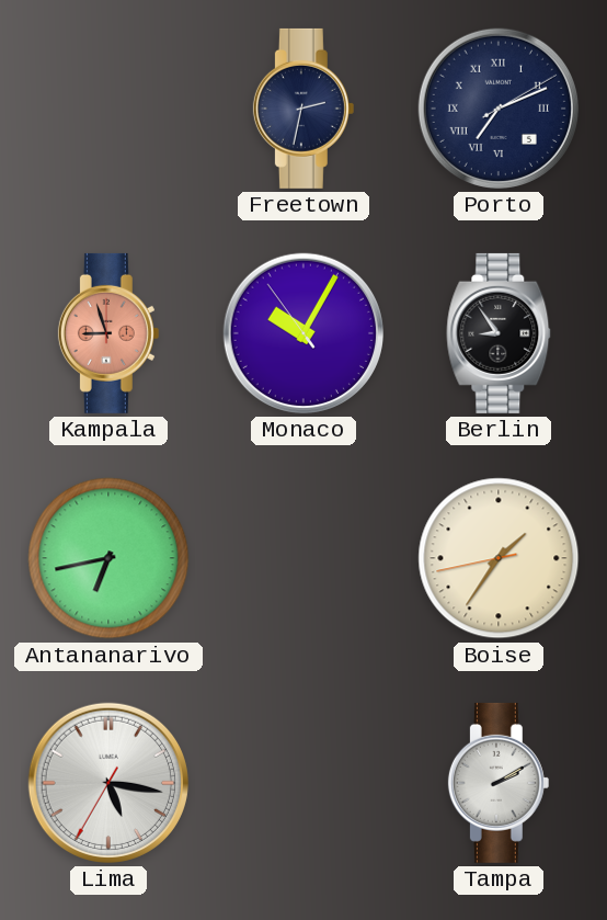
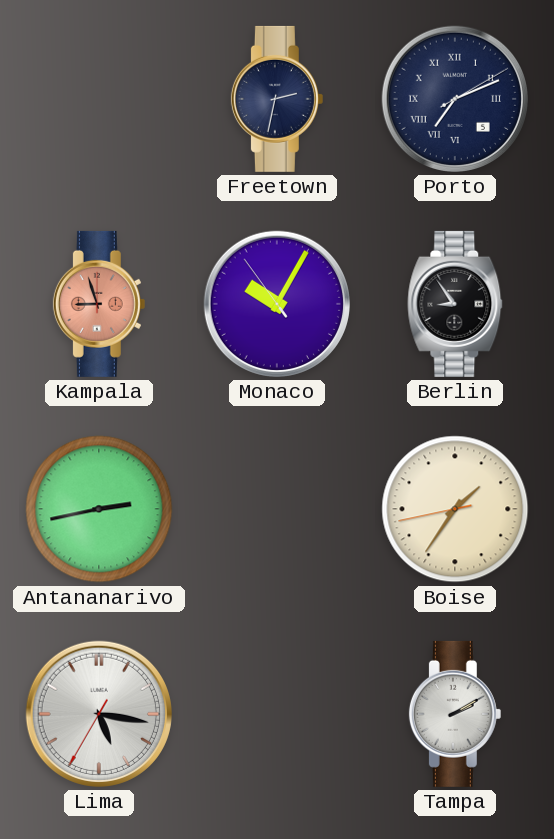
Antananarivo: 6:43 -> 2:43
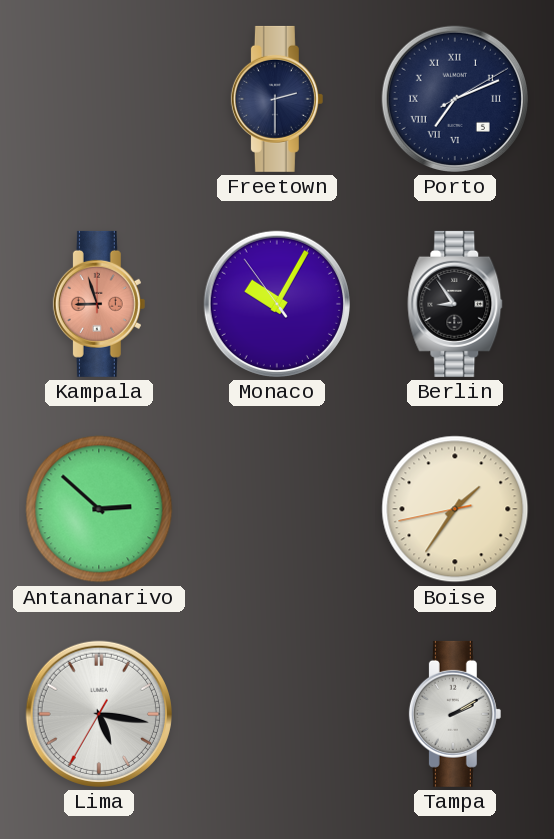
Freetown: 2:32 -> 2:30
Antananarivo: 2:43 -> 2:52
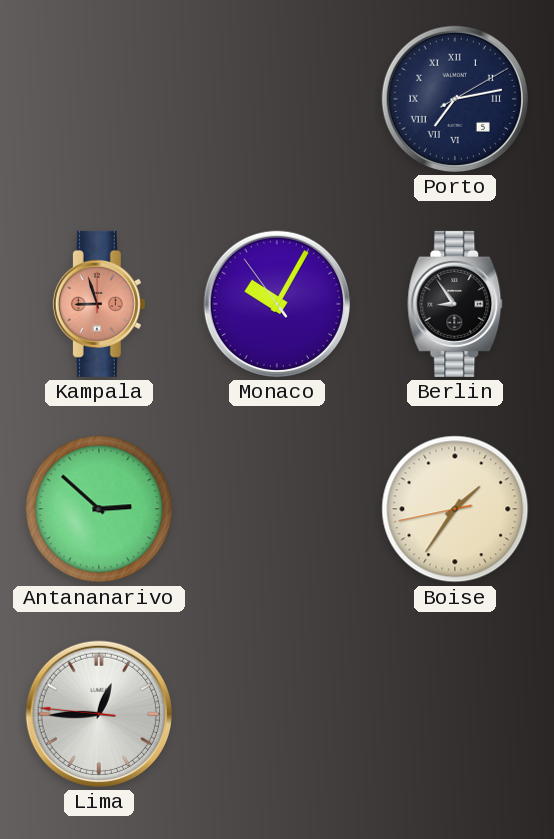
Freetown: 2:30 -> none
Porto: 7:11 -> 7:13
Lima: 5:16 -> 12:44
Tampa: 2:10 -> none
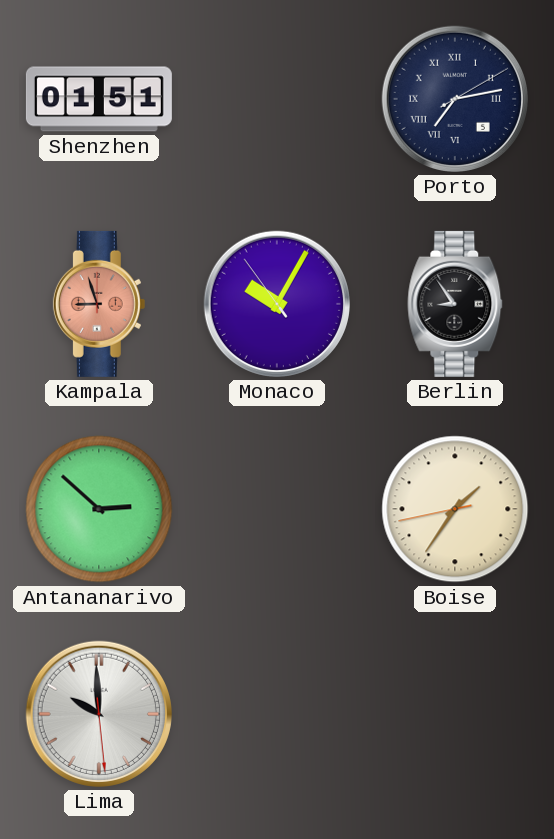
Shenzhen: none -> 01:51
Lima: 12:44 -> 9:59
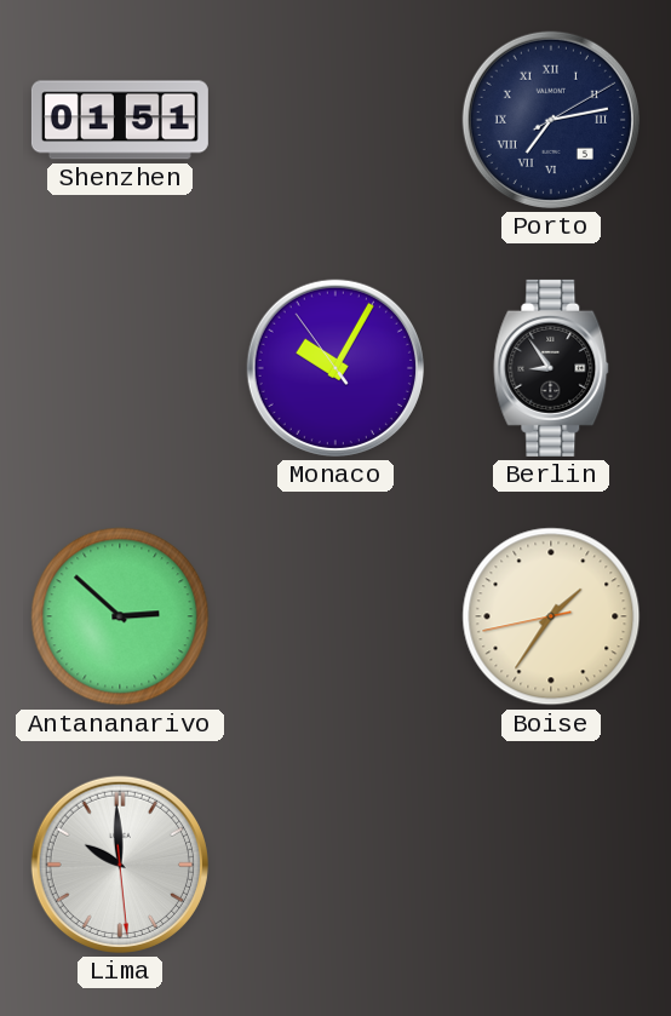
Kampala: 8:57 -> none
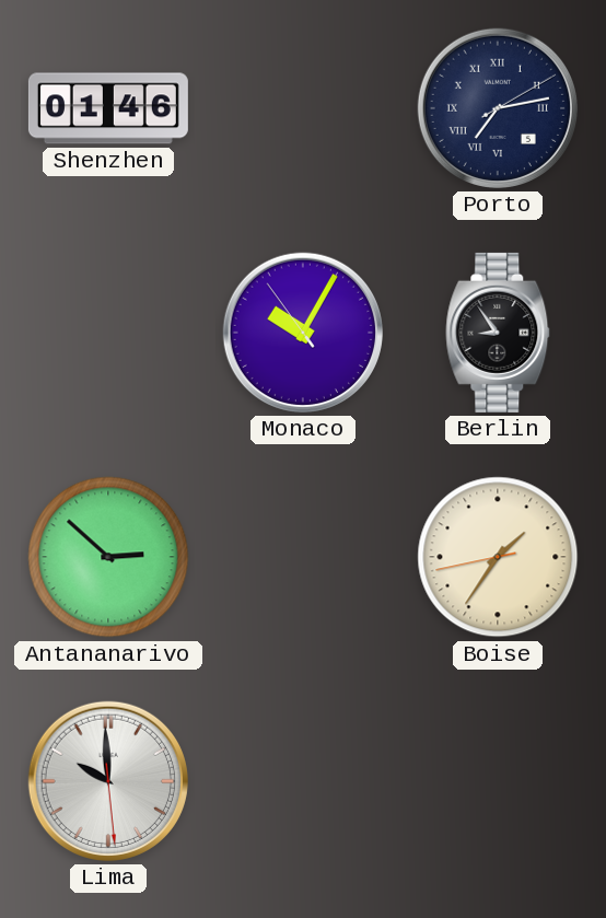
Shenzhen: 01:51 -> 01:46
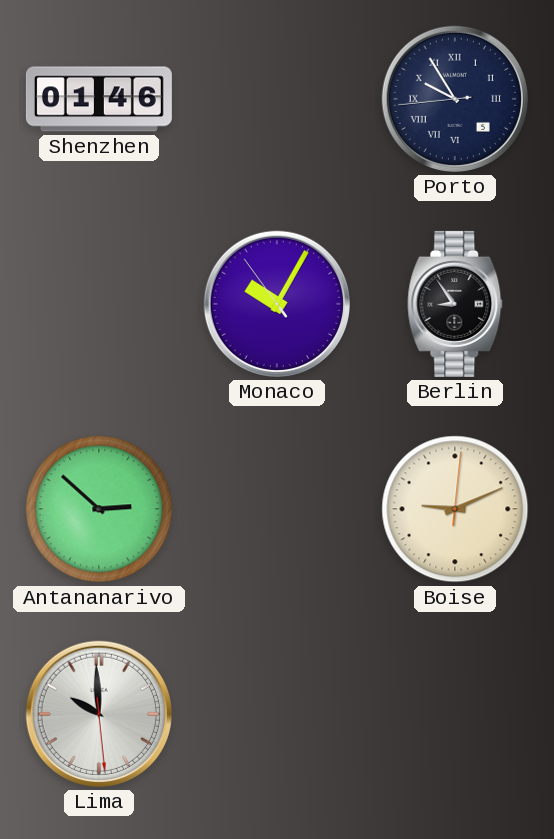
Porto: 7:13 -> 9:54
Boise: 1:35 -> 9:11
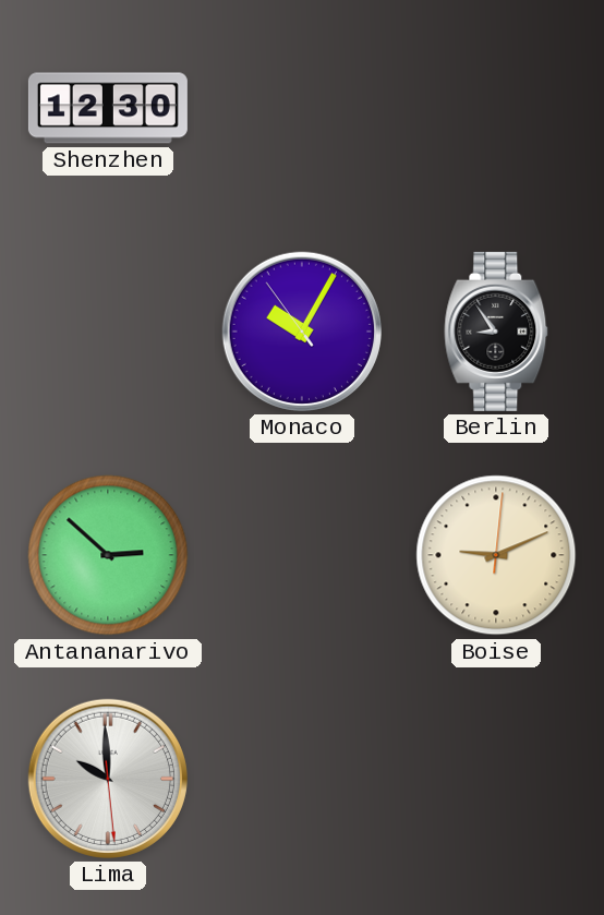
Shenzhen: 01:46 -> 12:30
Porto: 9:54 -> none
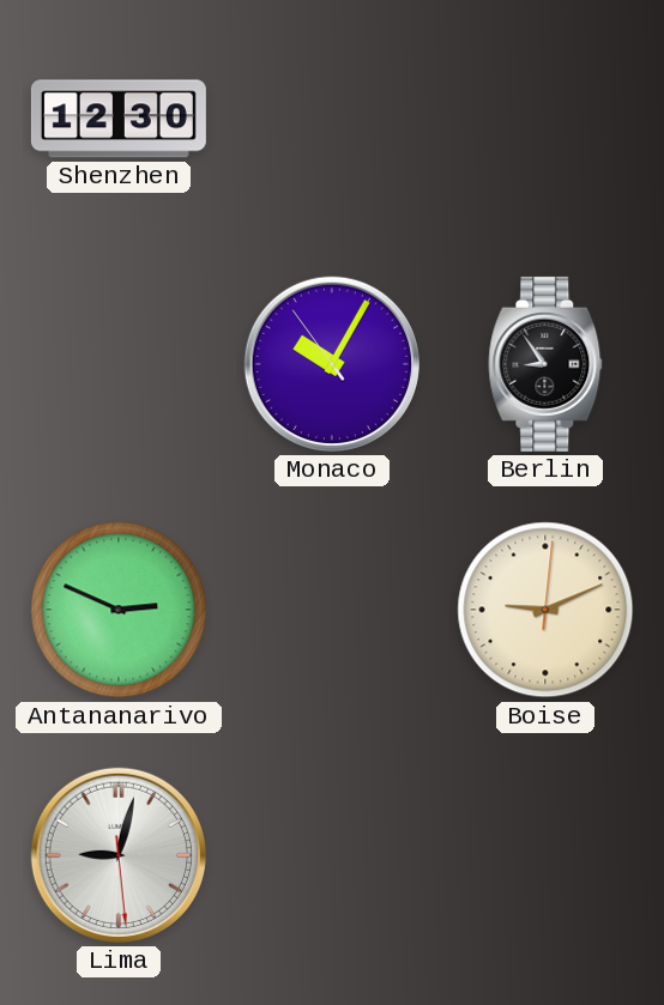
Antananarivo: 2:52 -> 2:49
Lima: 9:59 -> 9:02
